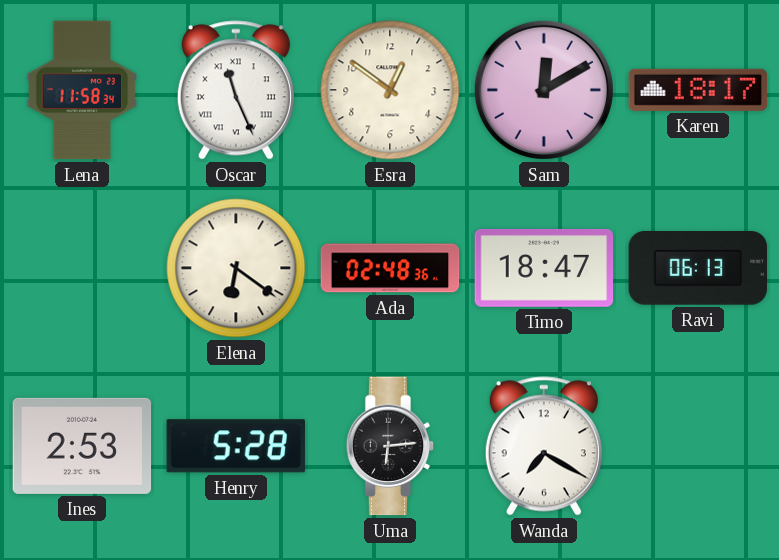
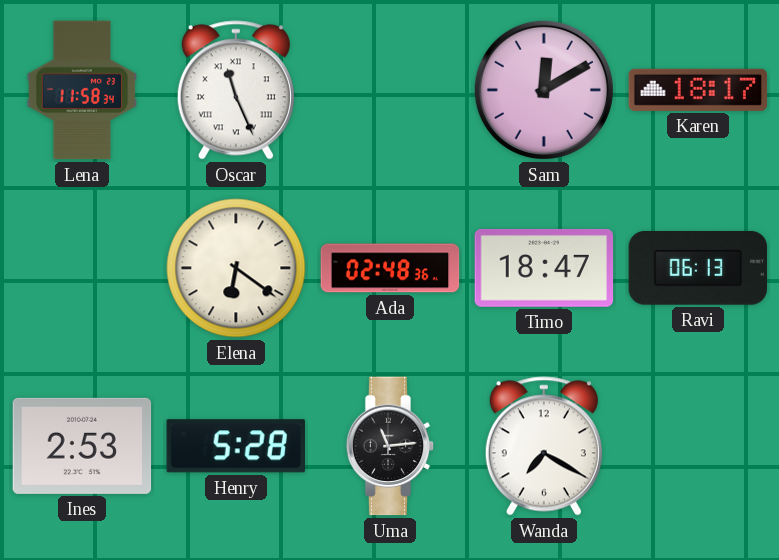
Esra: 12:51 -> none
Uma: 6:14 -> 11:14
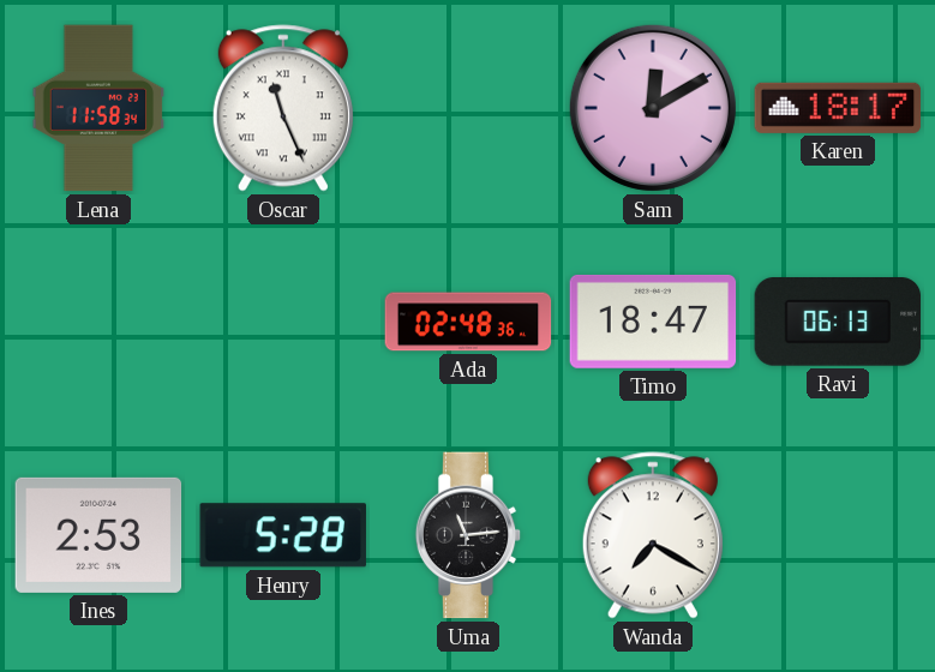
Elena: 6:21 -> none
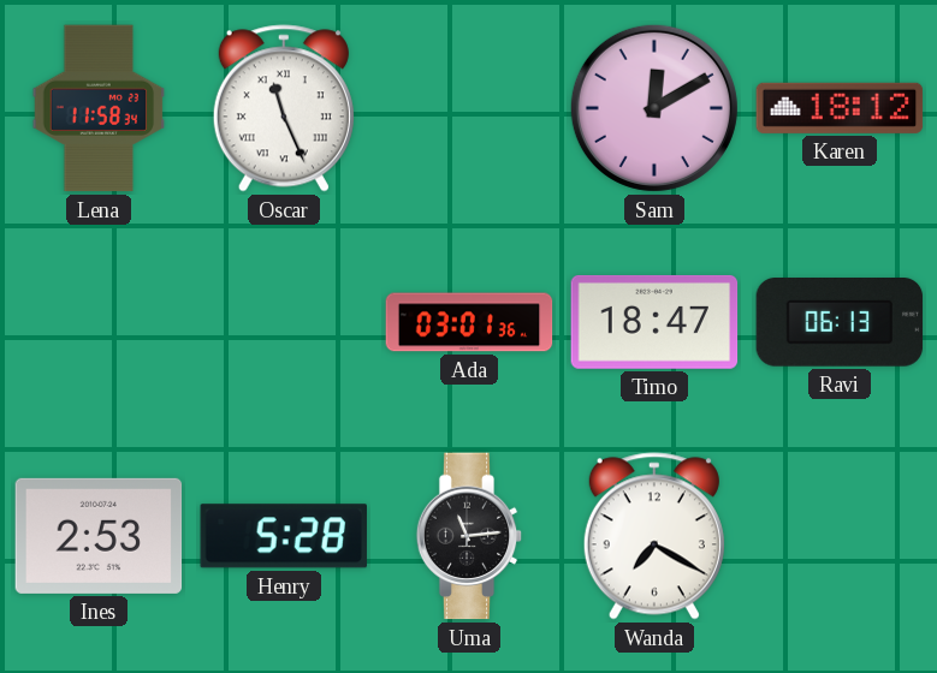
Karen: 18:17 -> 18:12
Ada: 02:48 -> 03:01
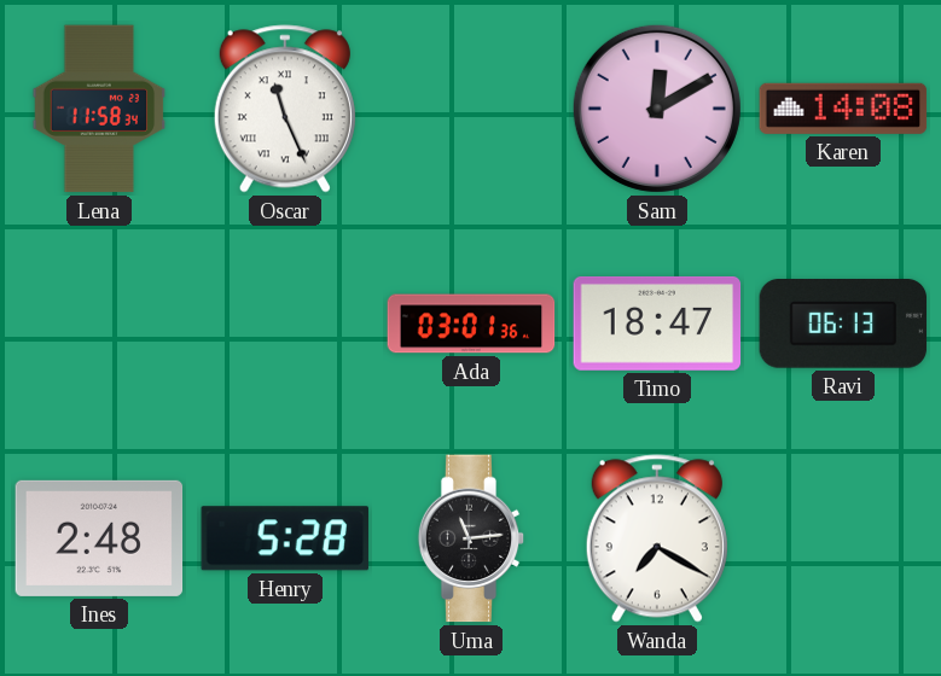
Karen: 18:12 -> 14:08
Ines: 2:53 -> 2:48
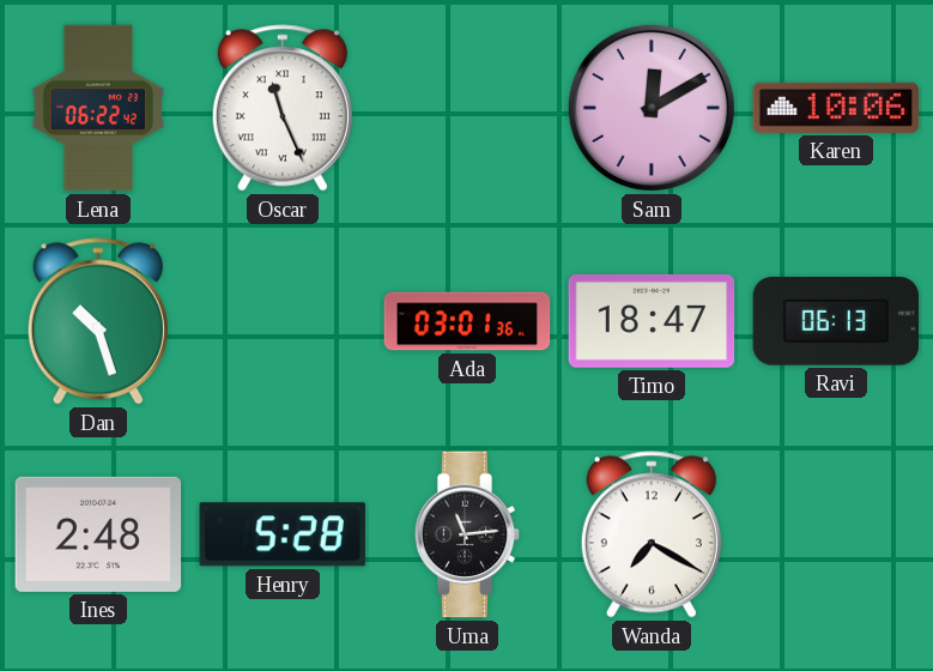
Lena: 11:58 -> 06:22
Karen: 14:08 -> 10:06
Dan: none -> 10:27
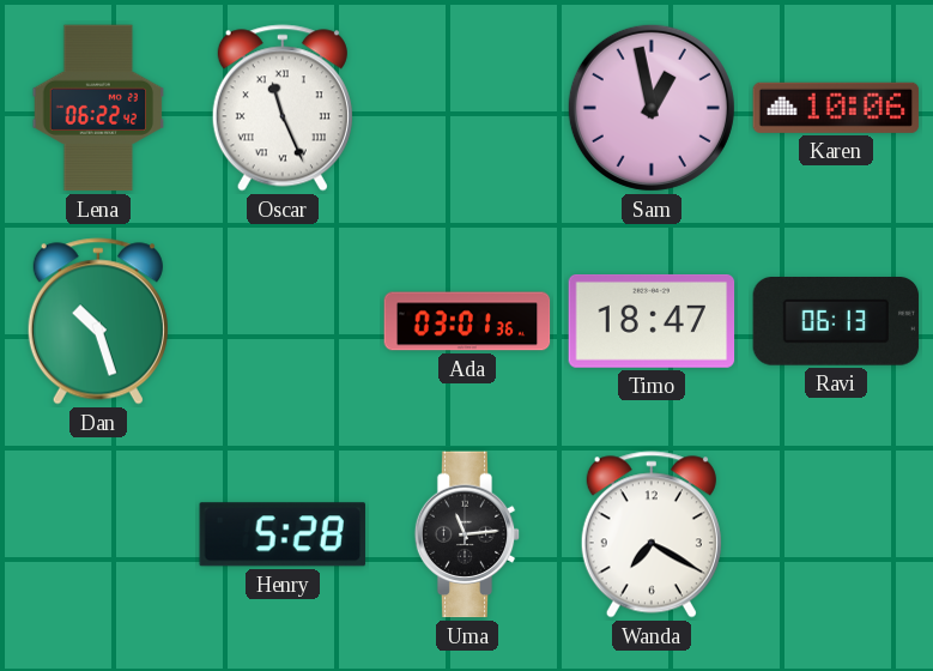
Sam: 12:10 -> 12:58
Ines: 2:48 -> none
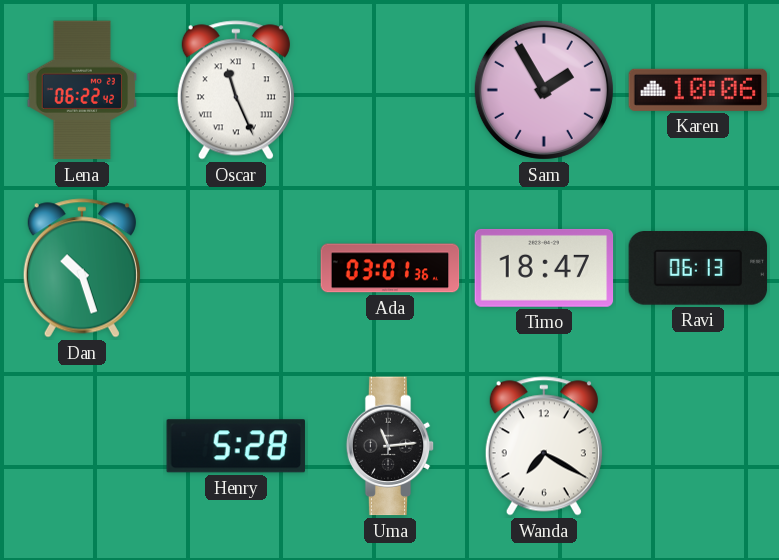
Sam: 12:58 -> 1:55
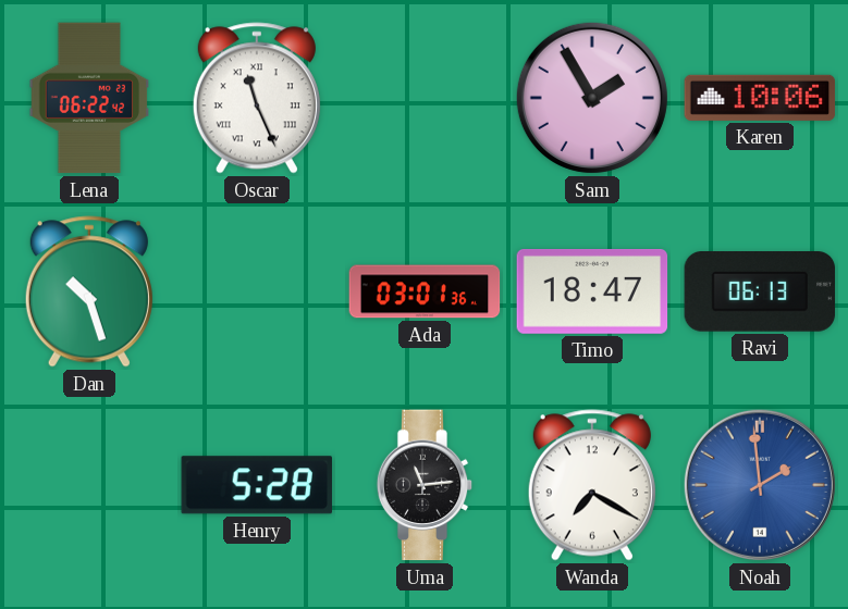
Noah: none -> 1:59
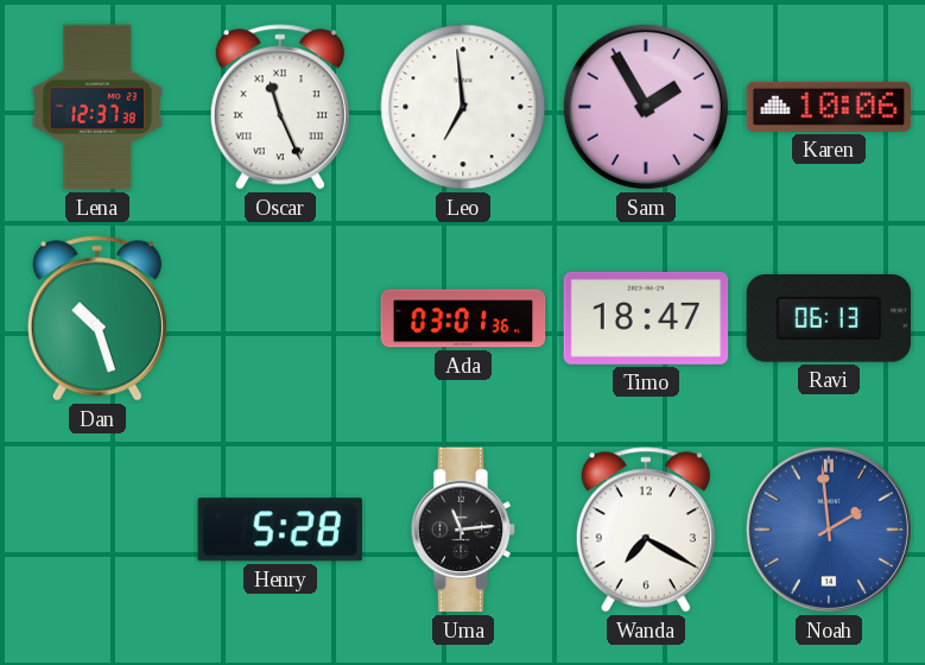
Lena: 06:22 -> 12:37
Leo: none -> 6:59
